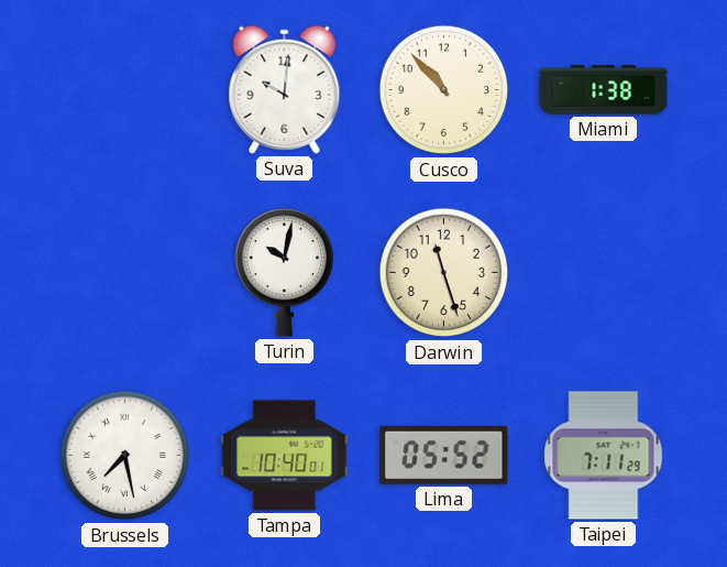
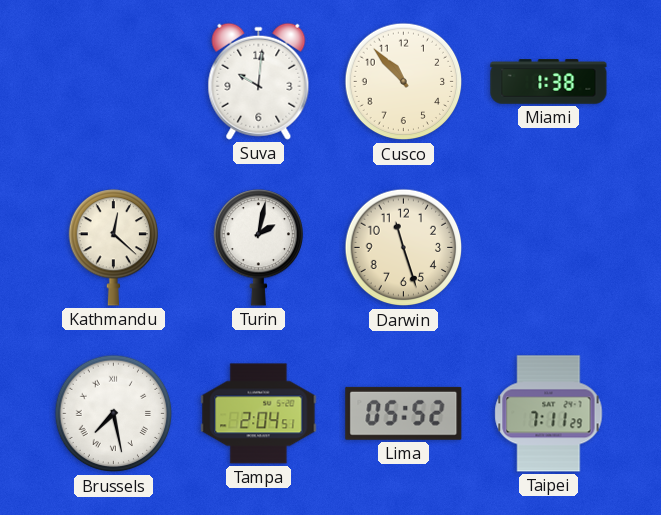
Kathmandu: none -> 12:22
Turin: 10:02 -> 2:02
Tampa: 10:40 -> 2:04
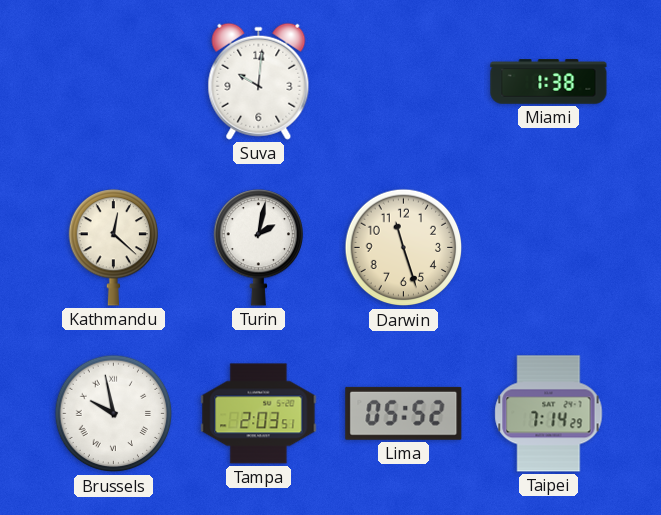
Cusco: 10:53 -> none
Brussels: 7:28 -> 9:58
Tampa: 2:04 -> 2:03
Taipei: 7:11 -> 7:14
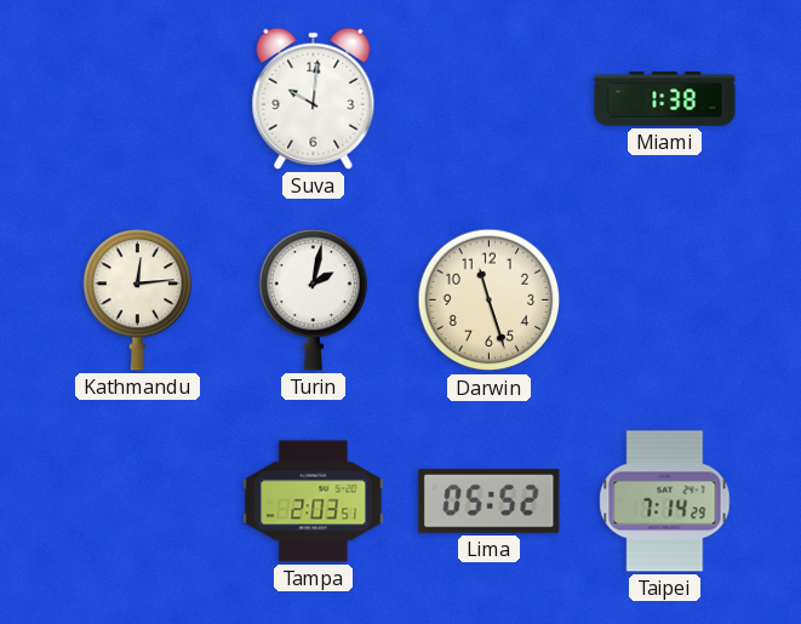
Kathmandu: 12:22 -> 12:14
Brussels: 9:58 -> none
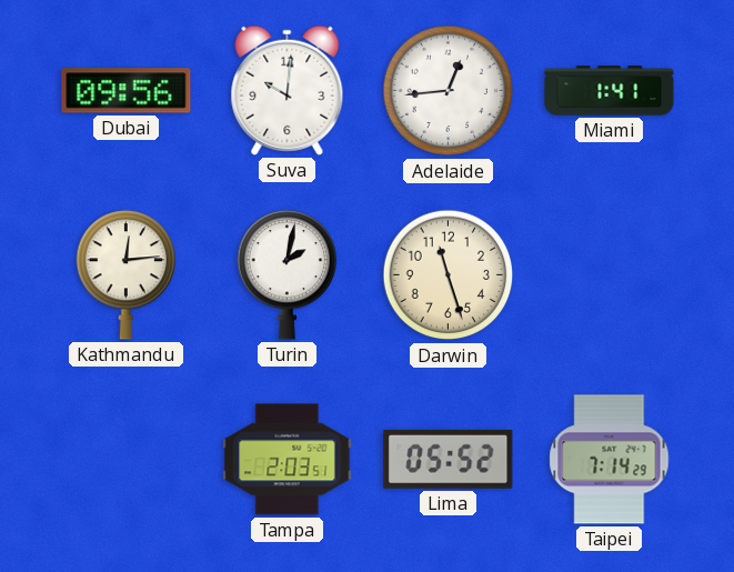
Dubai: none -> 09:56
Adelaide: none -> 12:44
Miami: 1:38 -> 1:41
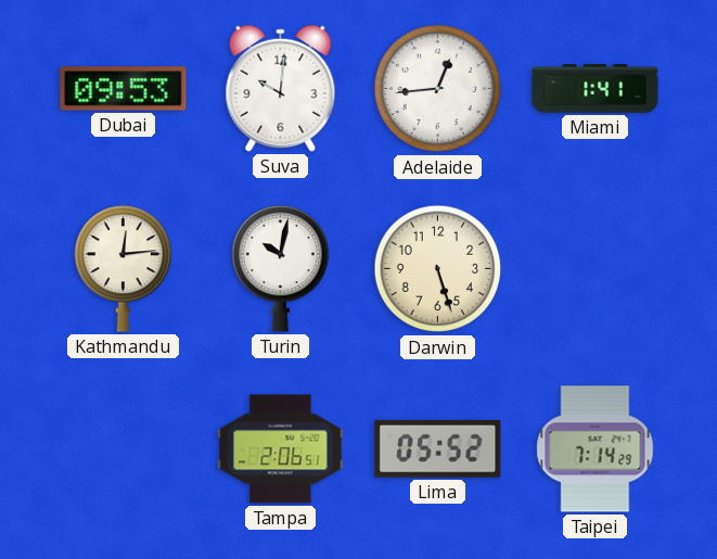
Dubai: 09:56 -> 09:53
Turin: 2:02 -> 10:02
Darwin: 11:27 -> 5:27
Tampa: 2:03 -> 2:06
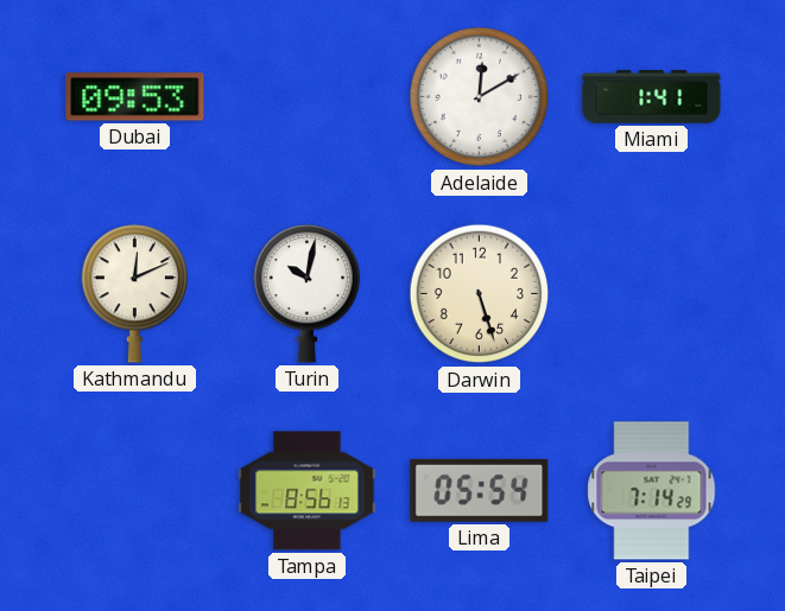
Suva: 10:01 -> none
Adelaide: 12:44 -> 12:10
Kathmandu: 12:14 -> 12:11
Tampa: 2:06 -> 8:56
Lima: 05:52 -> 05:54
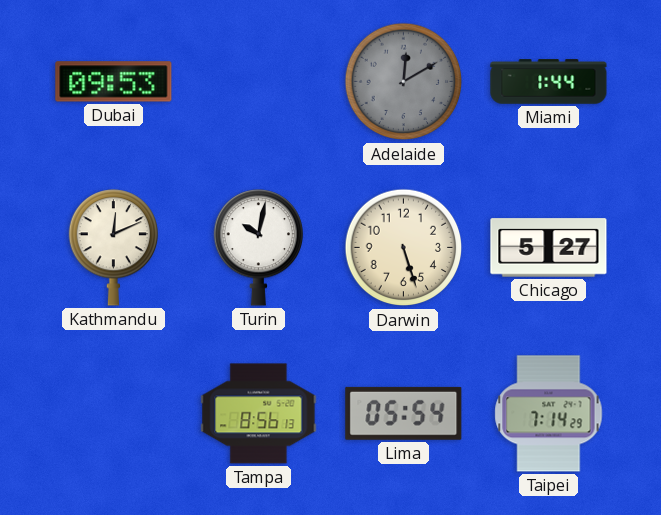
Adelaide dial: white -> grey
Miami: 1:41 -> 1:44
Chicago: none -> 5:27
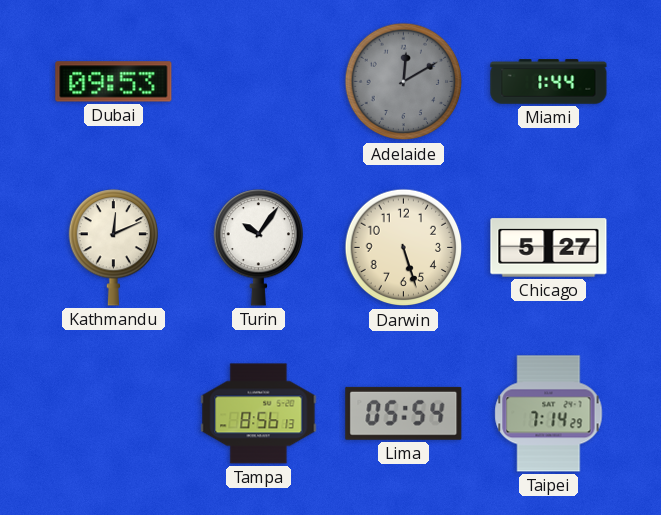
Turin: 10:02 -> 10:06
